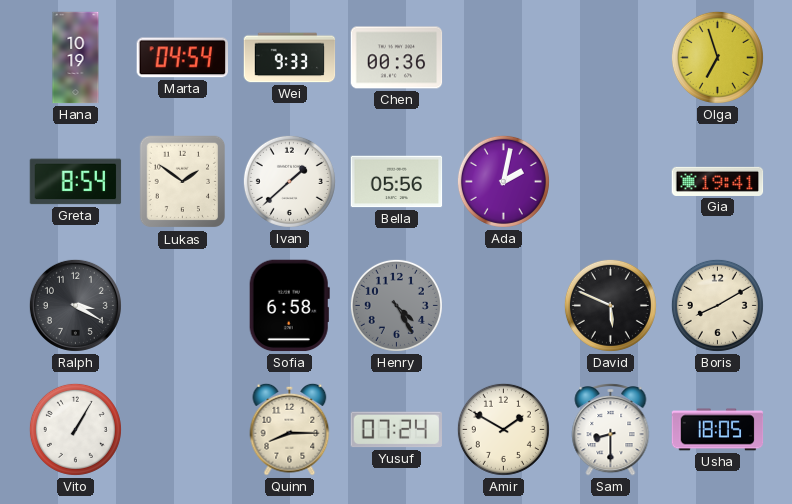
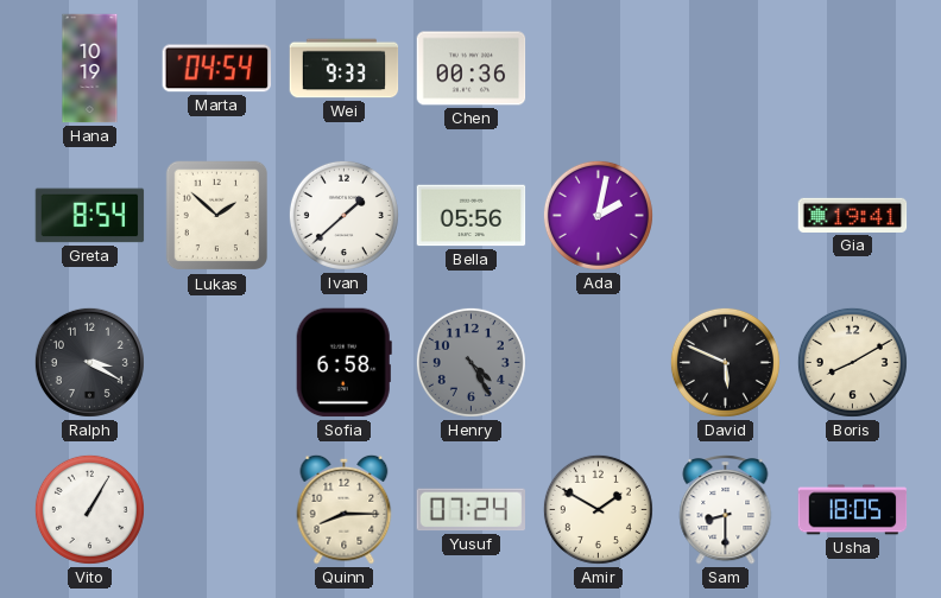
Olga: 6:57 -> none
Lukas: 1:51 -> 1:52
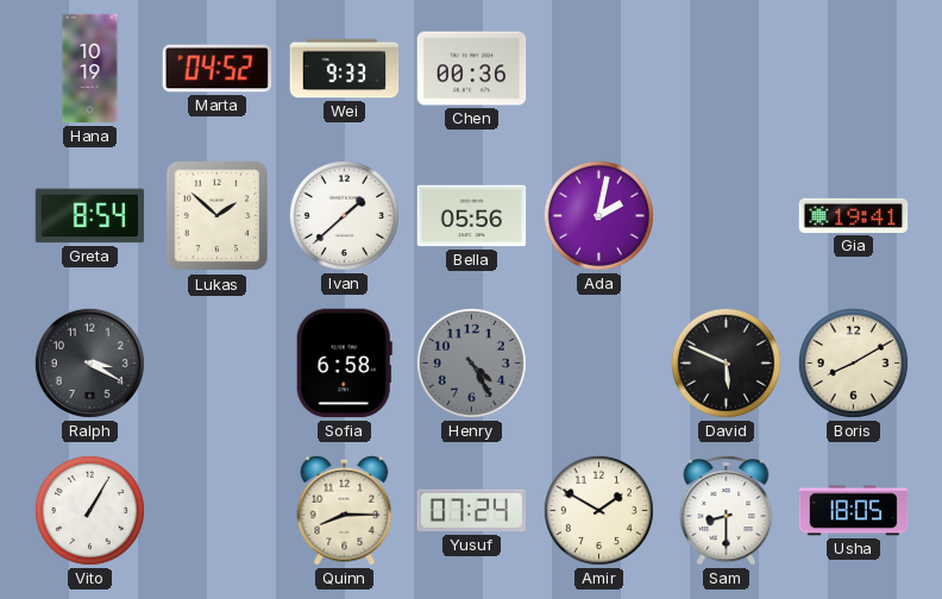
Marta: 04:54 -> 04:52
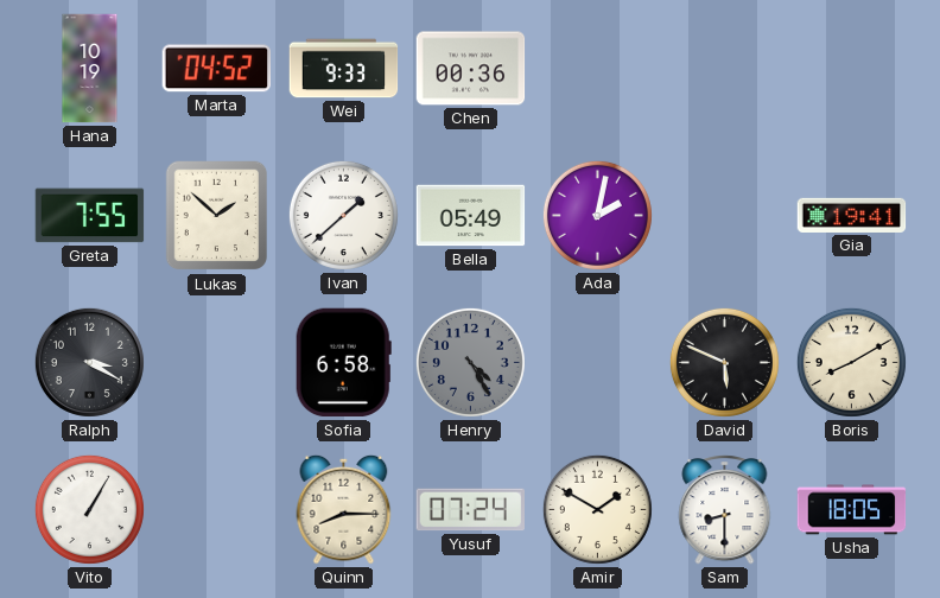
Greta: 8:54 -> 7:55
Bella: 05:56 -> 05:49
